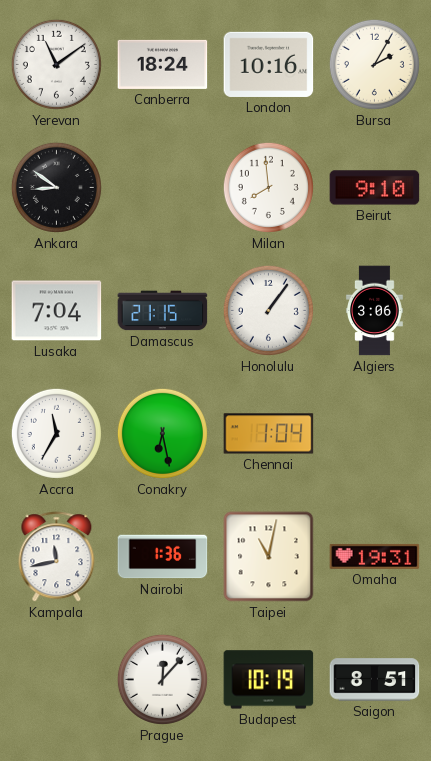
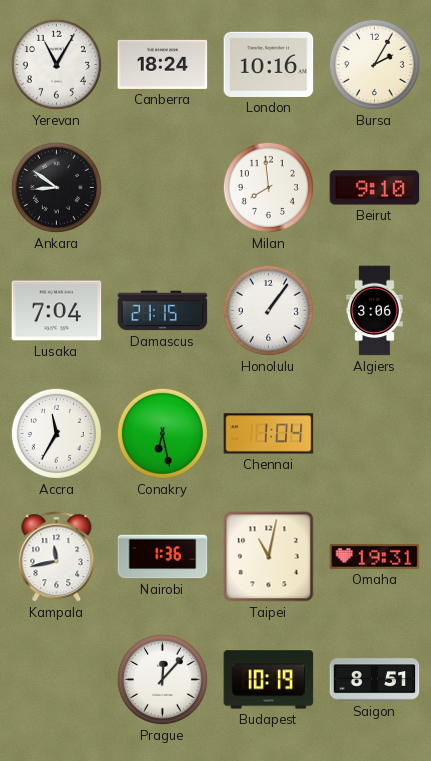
Yerevan: 11:09 -> 11:05
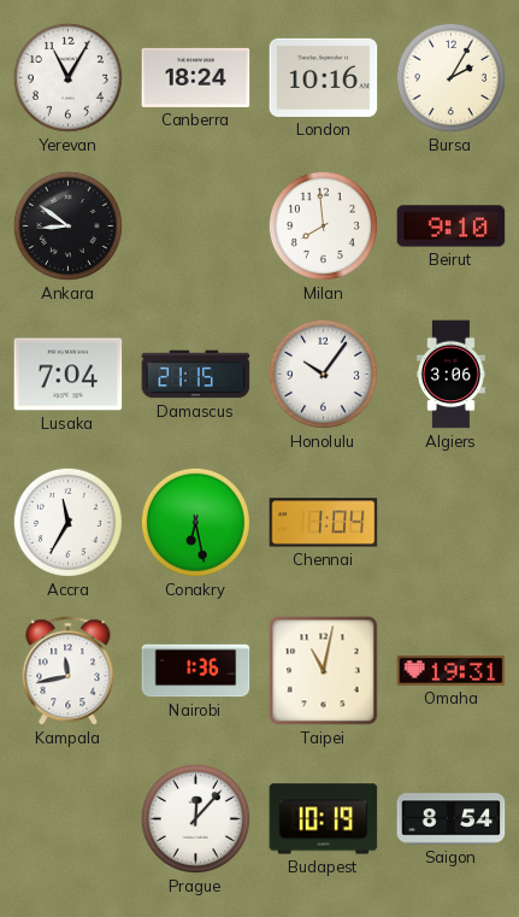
Honolulu: 1:06 -> 10:06
Saigon: 8:51 -> 8:54
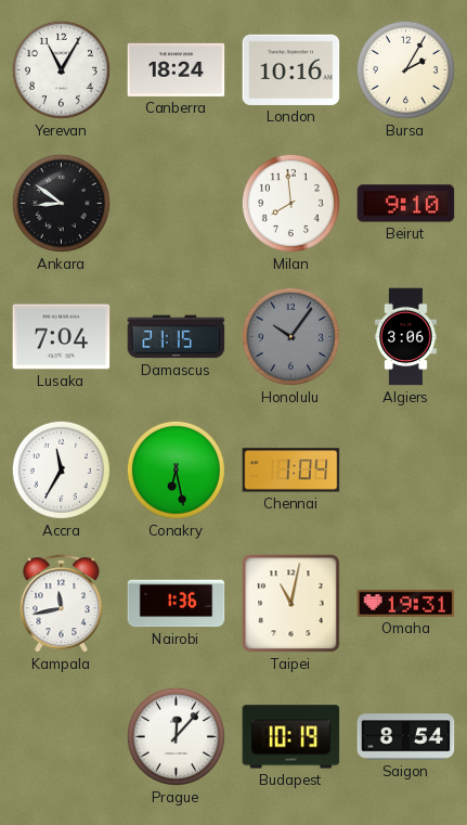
Honolulu dial: white -> grey
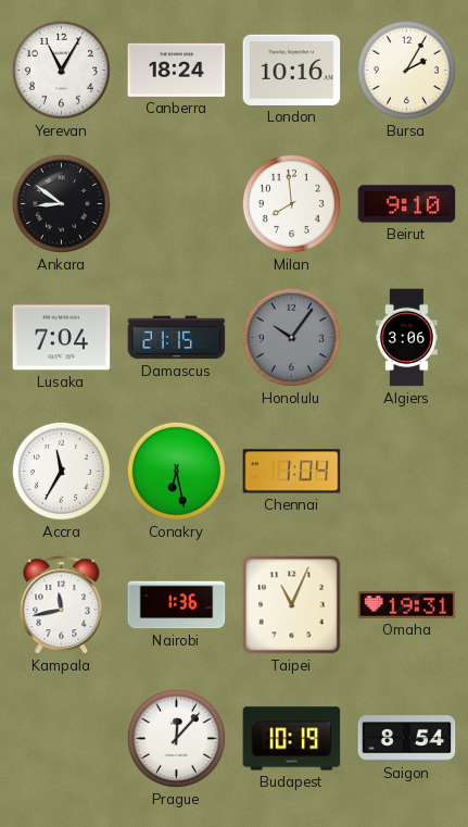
Taipei: 11:02 -> 11:04
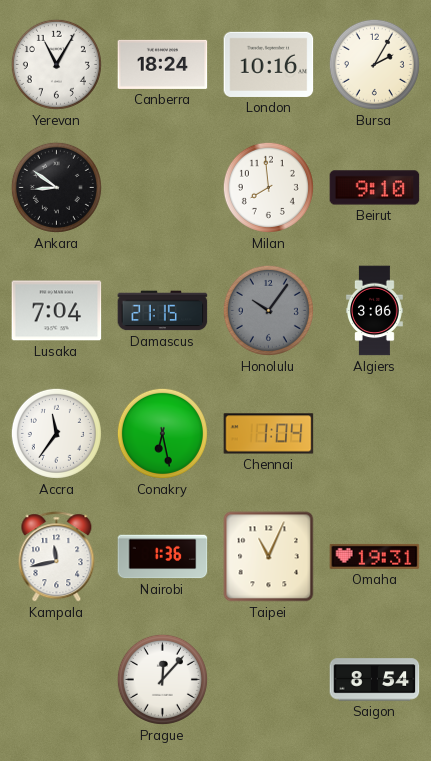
Accra: 11:35 -> 11:36
Budapest: 10:19 -> none
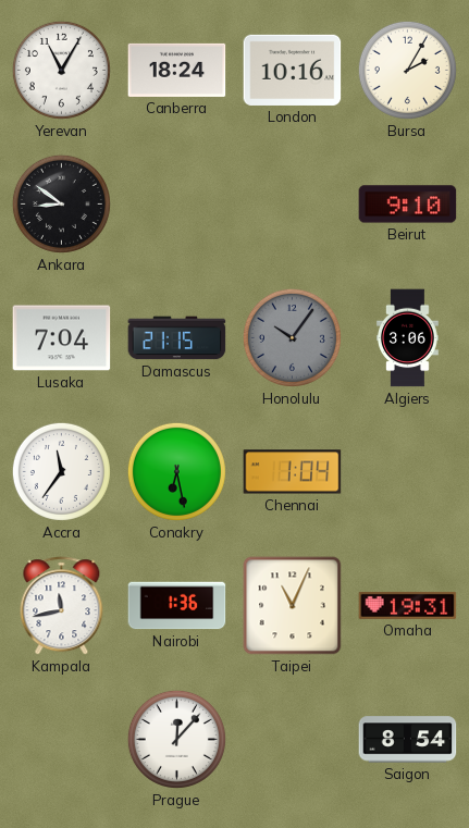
Milan: 7:59 -> none
